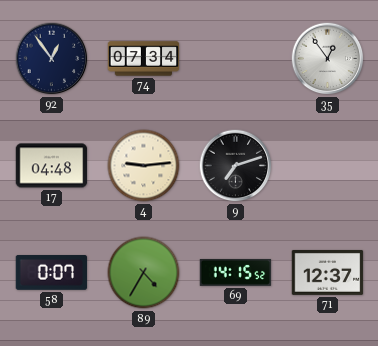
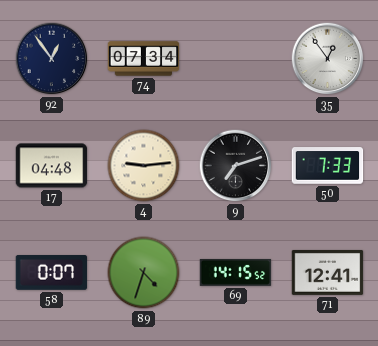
50: none -> 7:33
89: 4:35 -> 4:33
71: 12:37 -> 12:41
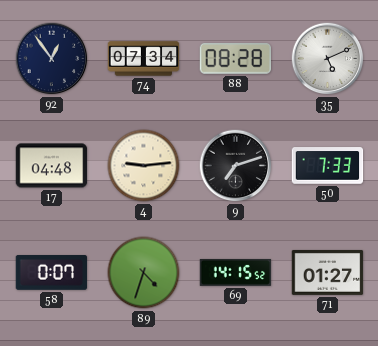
88: none -> 08:28
35: 12:54 -> 5:11
71: 12:41 -> 01:27
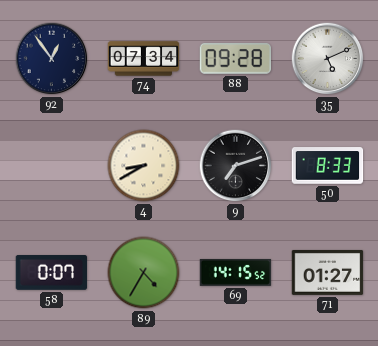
88: 08:28 -> 09:28
17: 04:48 -> none
4: 9:14 -> 8:40
50: 7:33 -> 8:33
89: 4:33 -> 4:35
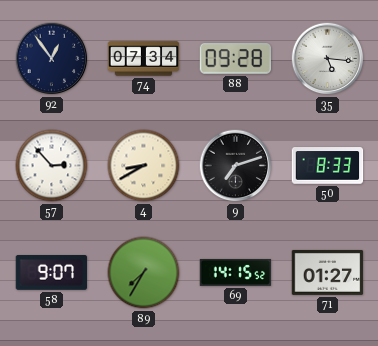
35: 5:11 -> 5:16
57: none -> 2:53
58: 0:07 -> 9:07
89: 4:35 -> 7:35
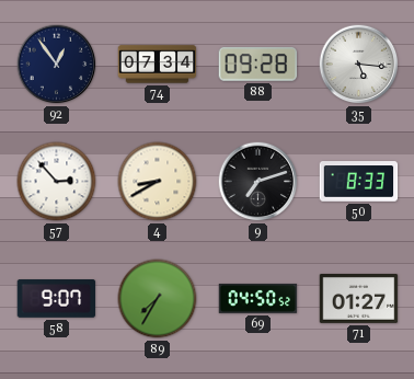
69: 14:15 -> 04:50
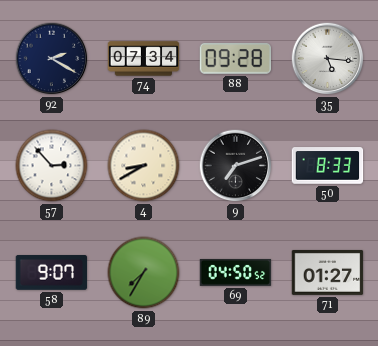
92: 12:54 -> 2:20
